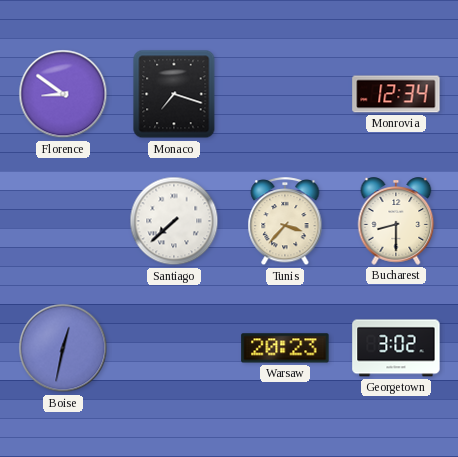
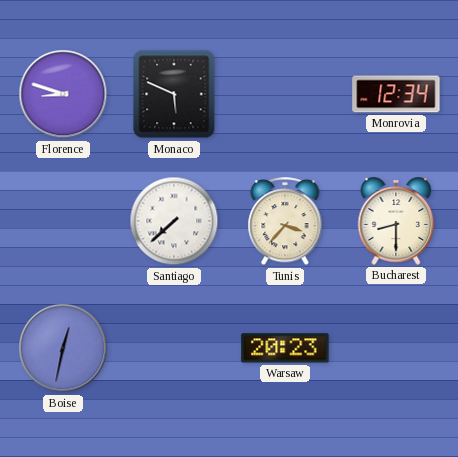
Florence: 8:51 -> 8:48
Monaco: 7:18 -> 5:49
Georgetown: 3:02 -> none
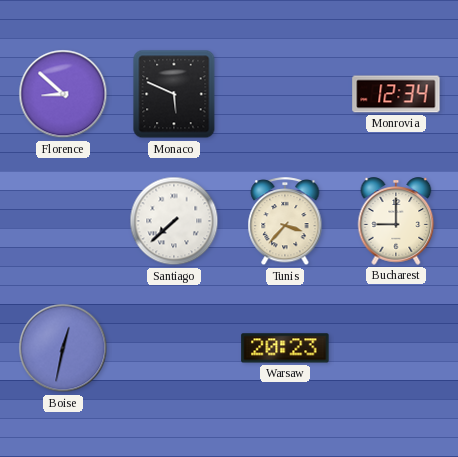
Florence: 8:48 -> 8:52
Bucharest: 8:30 -> 9:00
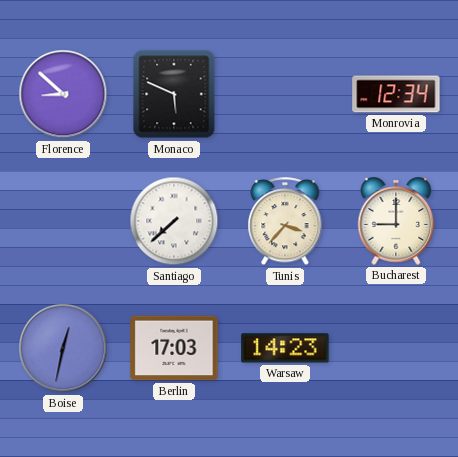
Berlin: none -> 17:03
Warsaw: 20:23 -> 14:23
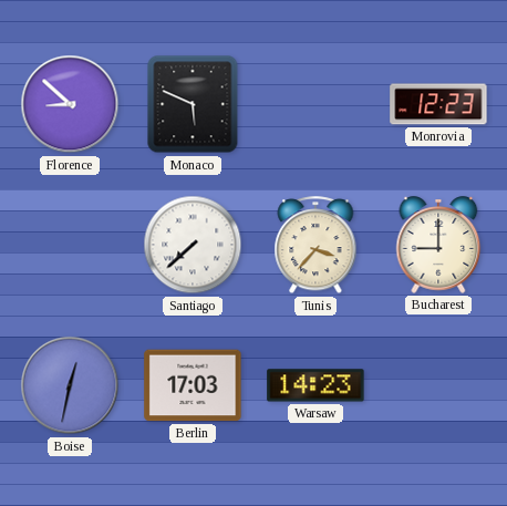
Monrovia: 12:34 -> 12:23
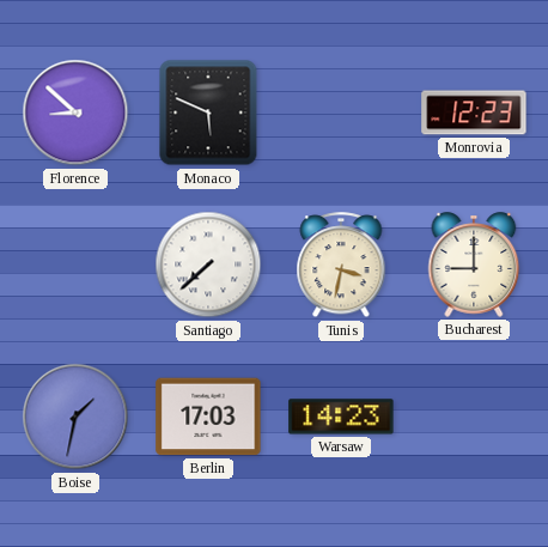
Tunis: 3:37 -> 3:32
Boise: 12:32 -> 1:32
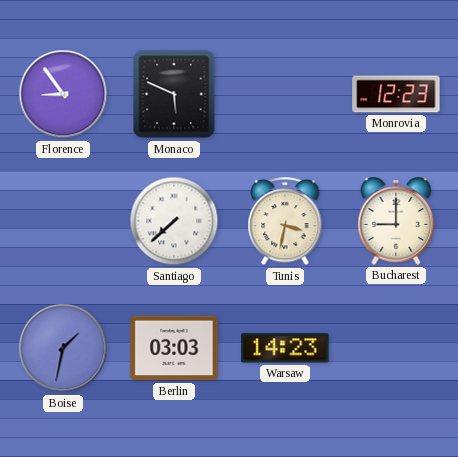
Florence: 8:52 -> 8:54
Berlin: 17:03 -> 03:03
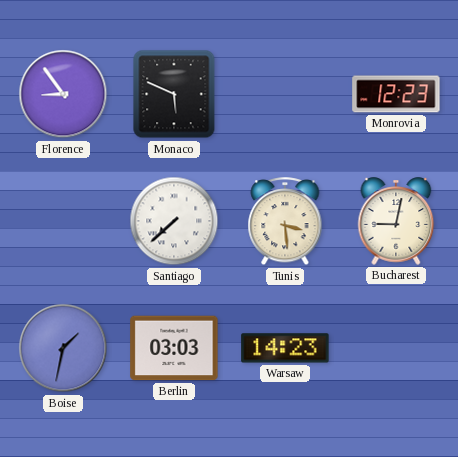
Tunis: 3:32 -> 3:29
Bucharest: 9:00 -> 9:02
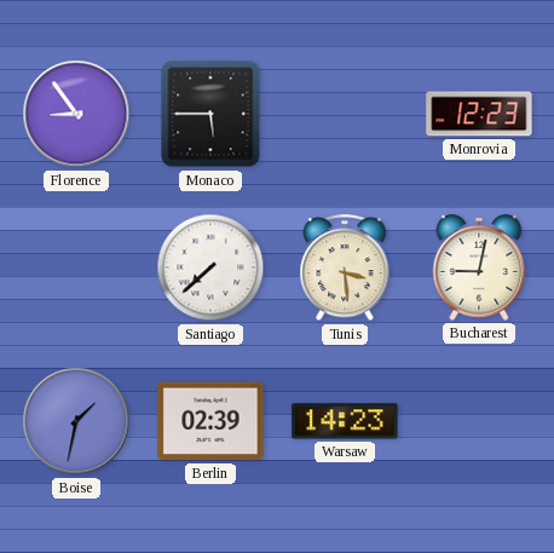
Monaco: 5:49 -> 5:45
Berlin: 03:03 -> 02:39
